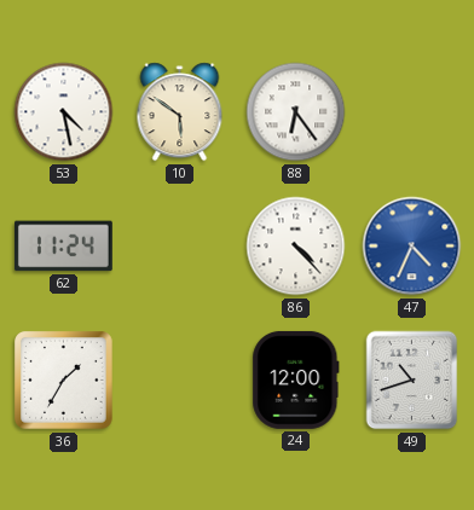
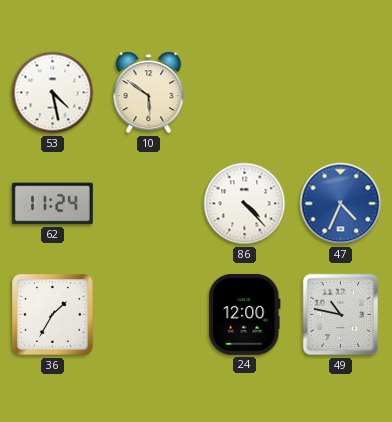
88: 6:24 -> none
49: 10:42 -> 10:47
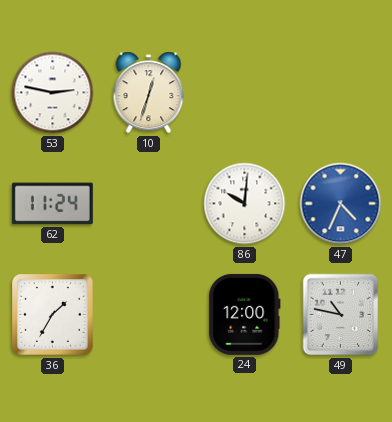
53: 4:28 -> 2:47
10: 5:51 -> 12:33
86: 4:23 -> 10:01
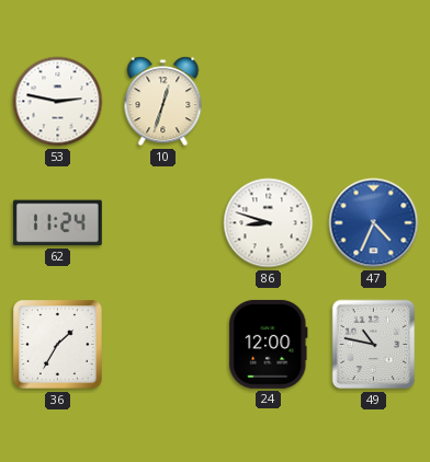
86: 10:01 -> 8:48
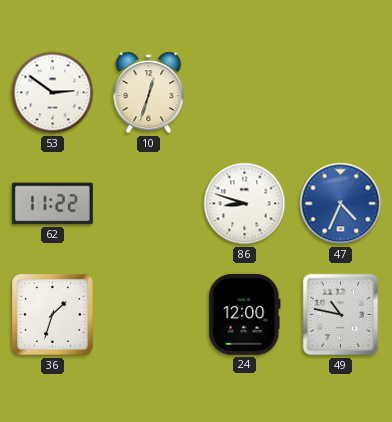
53: 2:47 -> 2:51
62: 11:24 -> 11:22
36: 1:35 -> 1:33
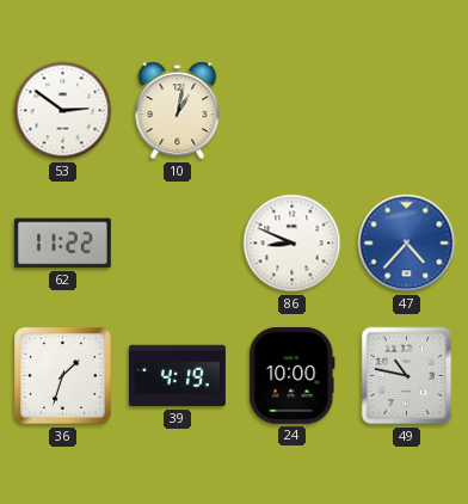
10: 12:33 -> 1:02
86: 8:48 -> 8:49
47: 4:34 -> 4:37
39: none -> 4:19
24: 12:00 -> 10:00
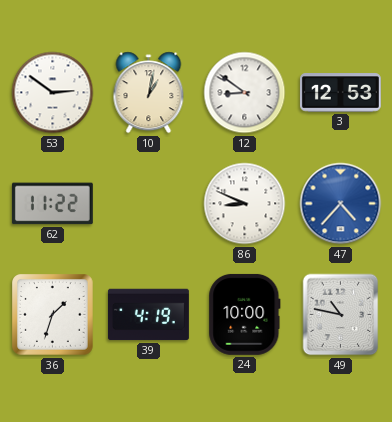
12: none -> 8:51
3: none -> 12:53
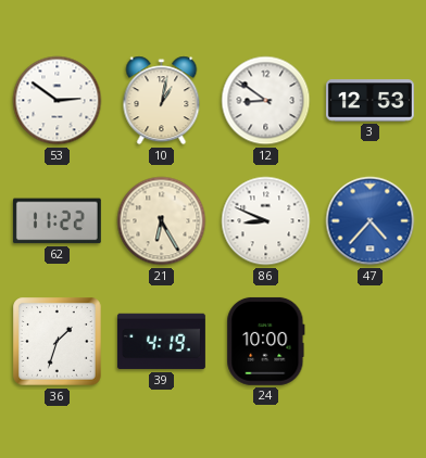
21: none -> 6:25
49: 10:47 -> none
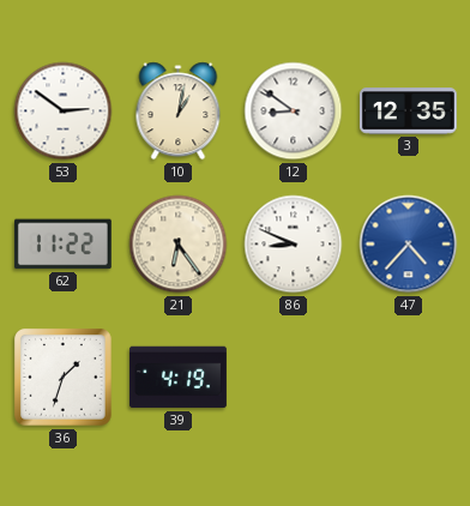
3: 12:53 -> 12:35
21: 6:25 -> 6:24
24: 10:00 -> none
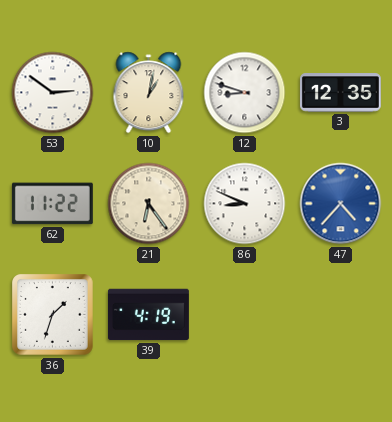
12: 8:51 -> 8:48
